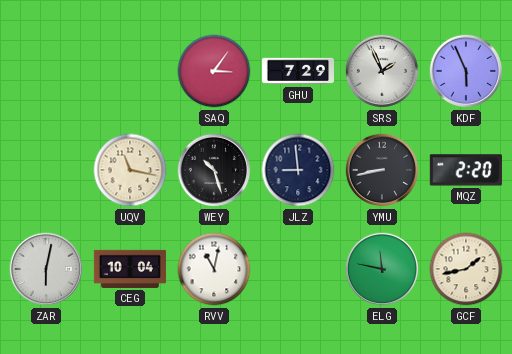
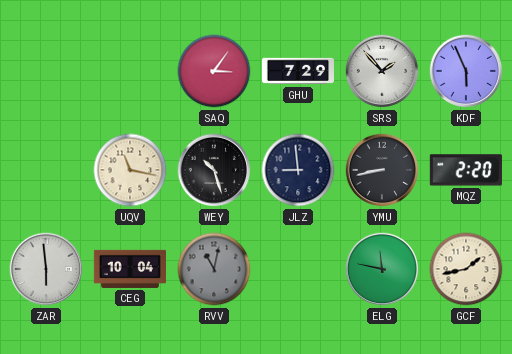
SRS: 1:56 -> 1:53
ZAR: 6:02 -> 5:59
RVV dial: white -> grey
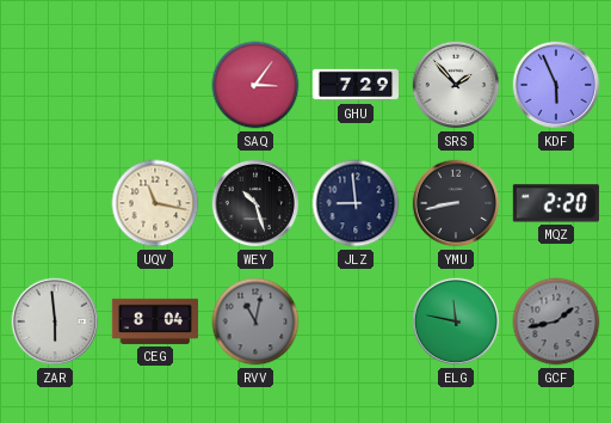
CEG: 10:04 -> 8:04
GCF dial: cream -> grey
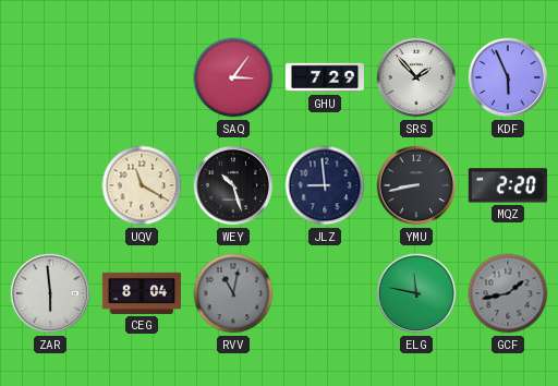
UQV: 11:17 -> 11:20
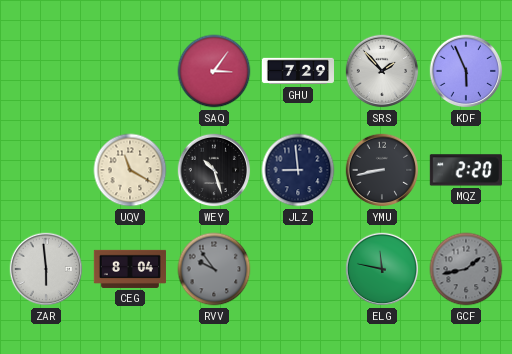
RVV: 11:02 -> 9:54
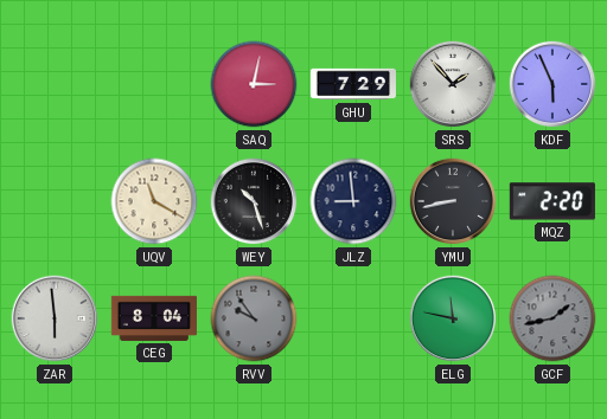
SAQ: 3:06 -> 3:02
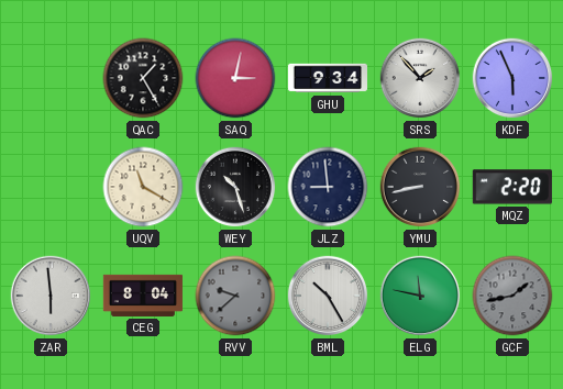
QAC: none -> 1:25
GHU: 7:29 -> 9:34
RVV: 9:54 -> 9:38
BML: none -> 10:25
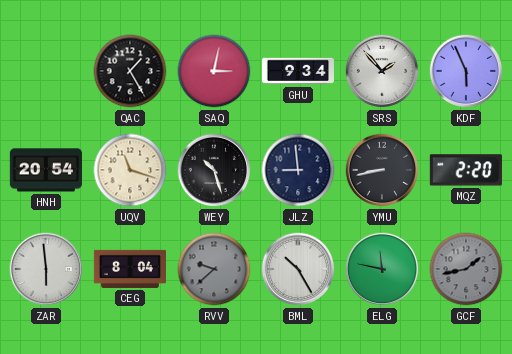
HNH: none -> 20:54
UQV: 11:20 -> 11:18
